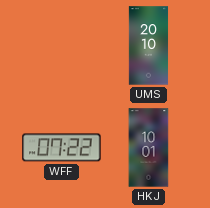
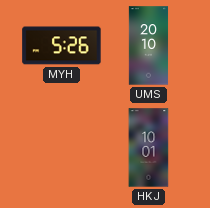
MYH: none -> 5:26
WFF: 07:22 -> none
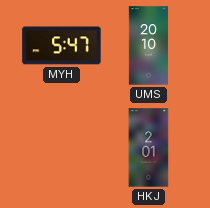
MYH: 5:26 -> 5:47
HKJ: 10:01 -> 2:01
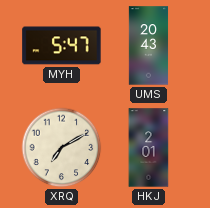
UMS: 20:10 -> 20:43
XRQ: none -> 7:10
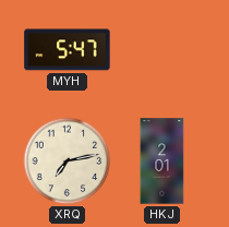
UMS: 20:43 -> none
XRQ: 7:10 -> 7:13
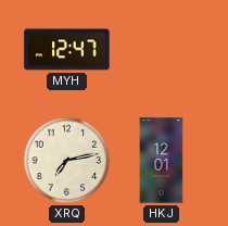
MYH: 5:47 -> 12:47
HKJ: 2:01 -> 12:01
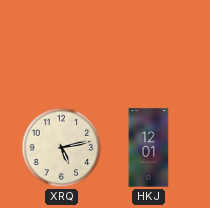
MYH: 12:47 -> none
XRQ: 7:13 -> 5:13
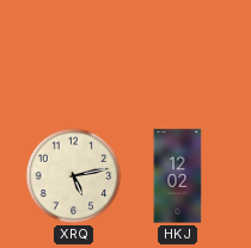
HKJ: 12:01 -> 12:02
